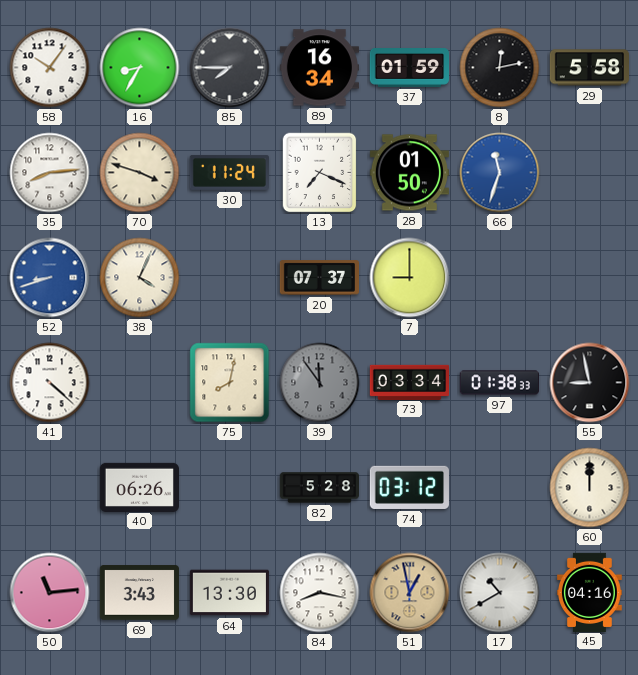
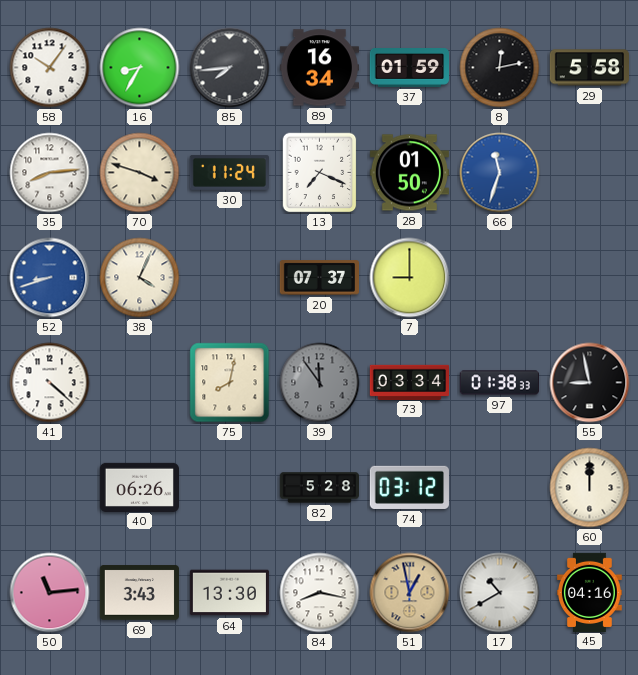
85: 7:45 -> 7:44
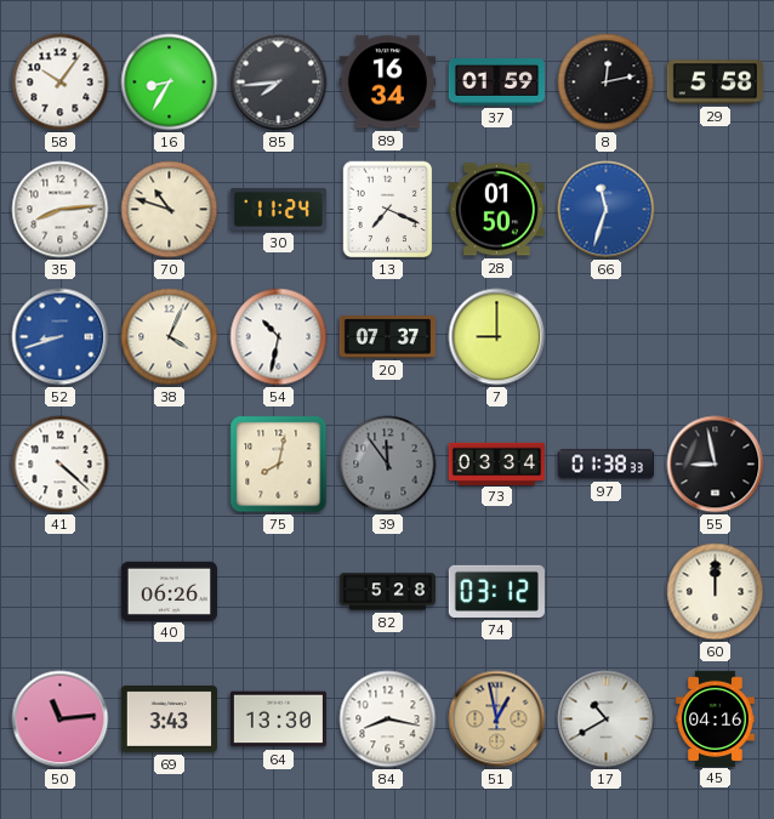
70: 3:48 -> 10:48
54: none -> 10:32
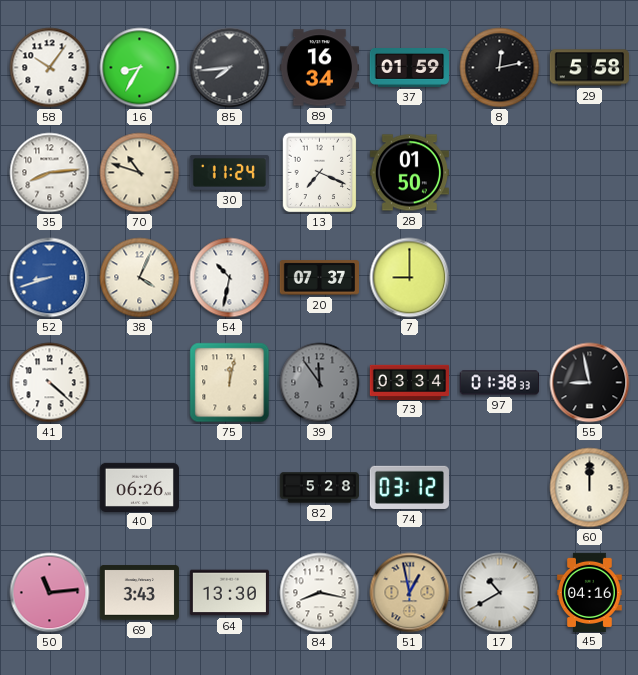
66: 11:33 -> none
75: 8:02 -> 12:02
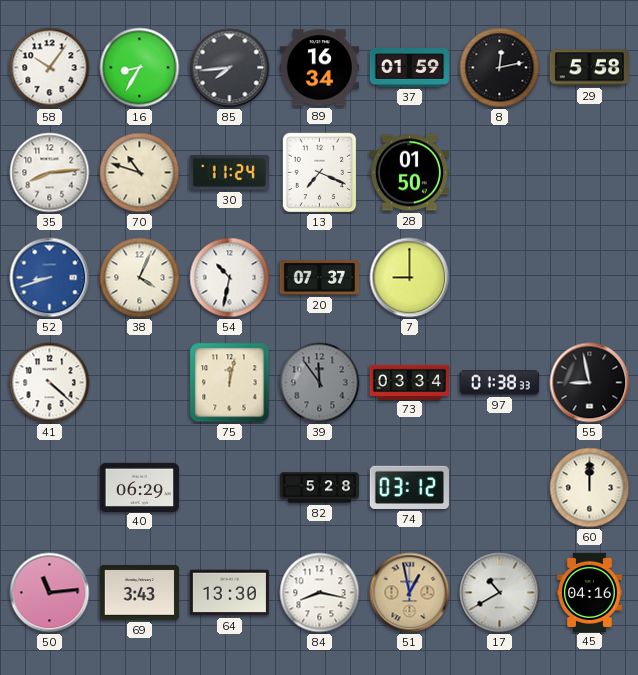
40: 06:26 -> 06:29
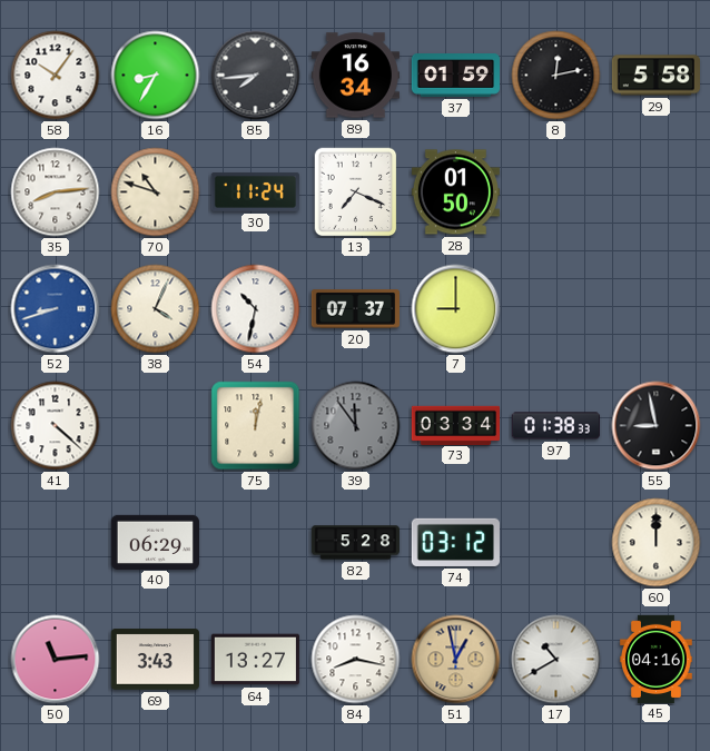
64: 13:30 -> 13:27
